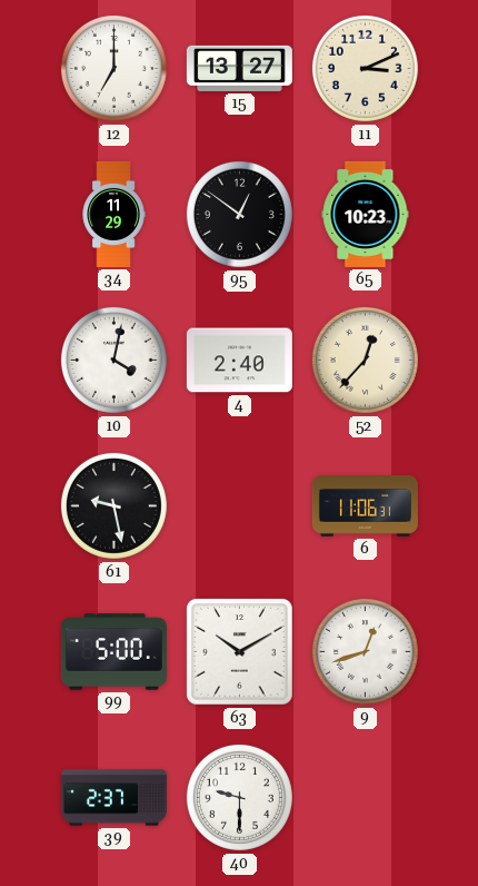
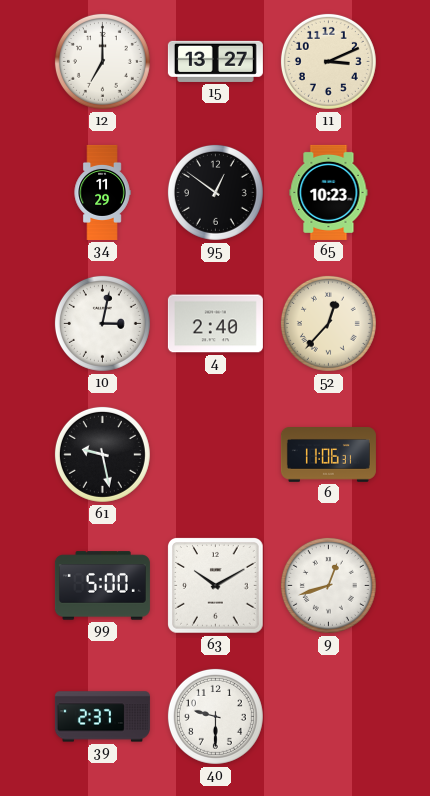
10: 4:02 -> 3:02
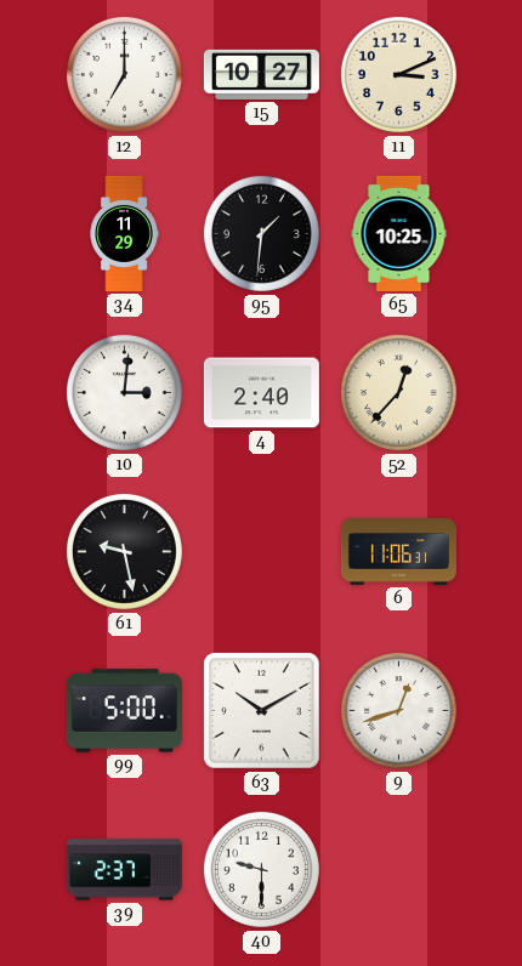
15: 13:27 -> 10:27
95: 12:51 -> 1:31
65: 10:23 -> 10:25
10: 3:02 -> 3:01
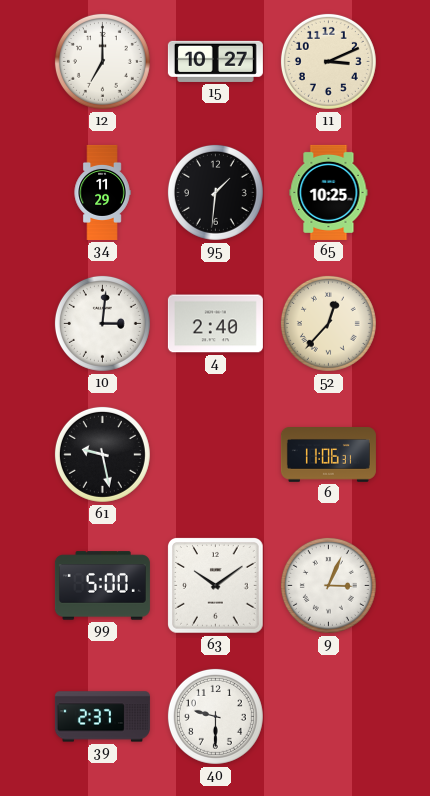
63: 10:10 -> 10:09
9: 12:42 -> 3:04
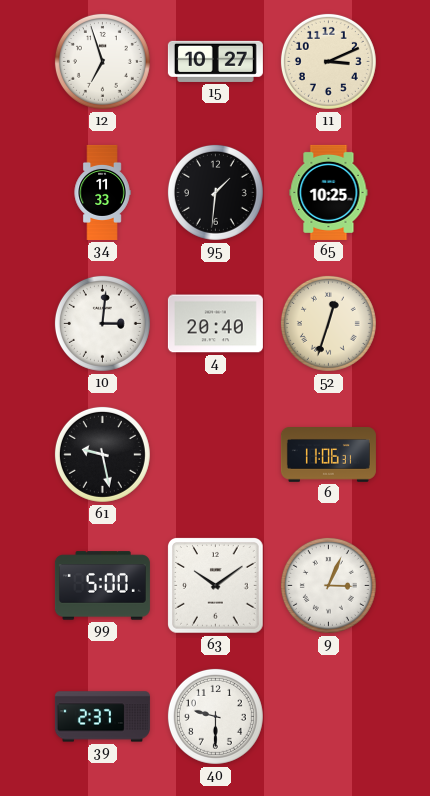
12: 7:00 -> 6:57
34: 11:29 -> 11:33
4: 2:40 -> 20:40
52: 12:37 -> 12:33
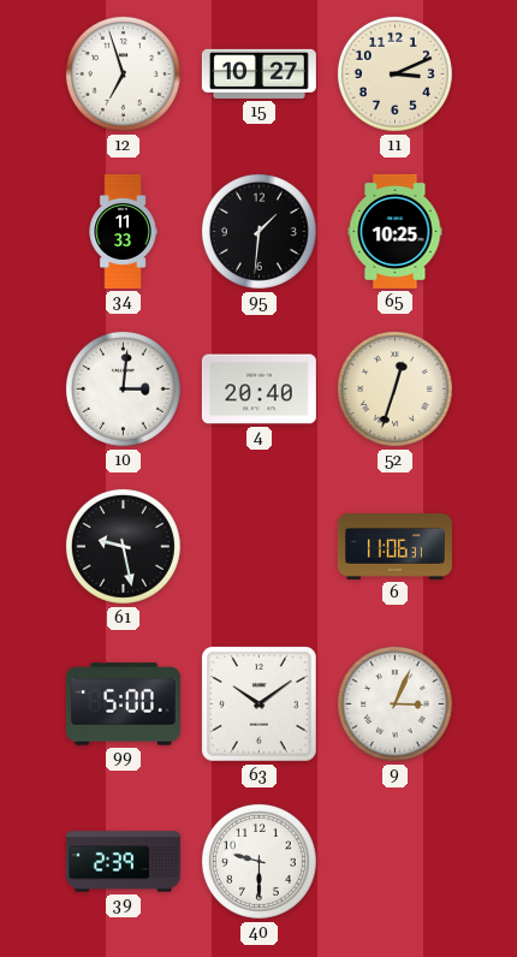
39: 2:37 -> 2:39
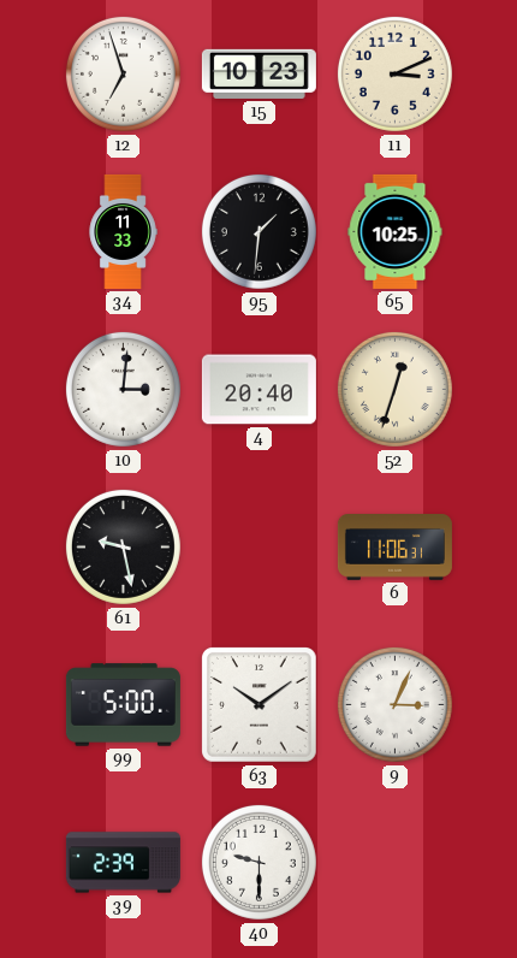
15: 10:27 -> 10:23
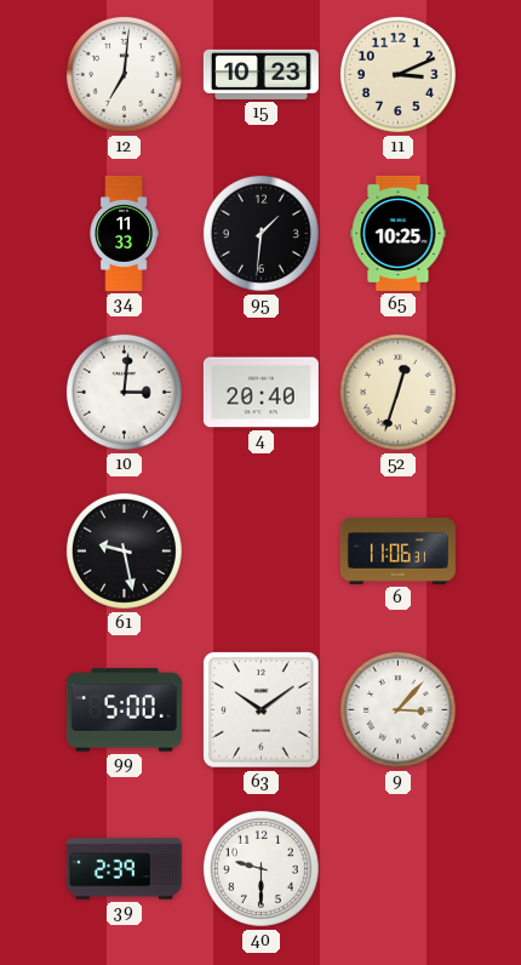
12: 6:57 -> 7:01
9: 3:04 -> 3:07
